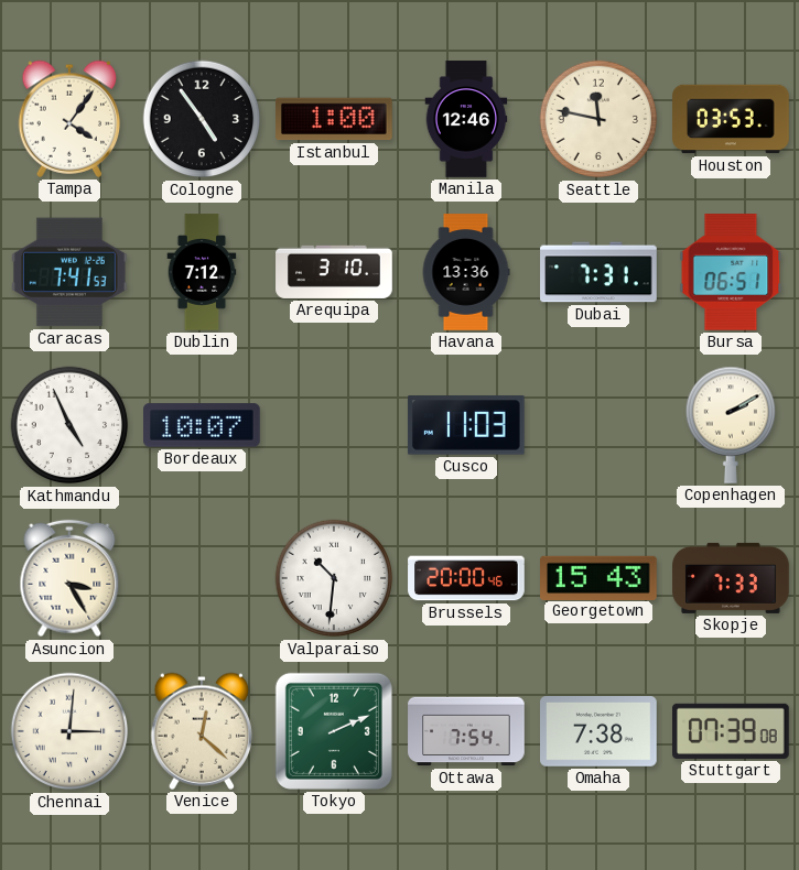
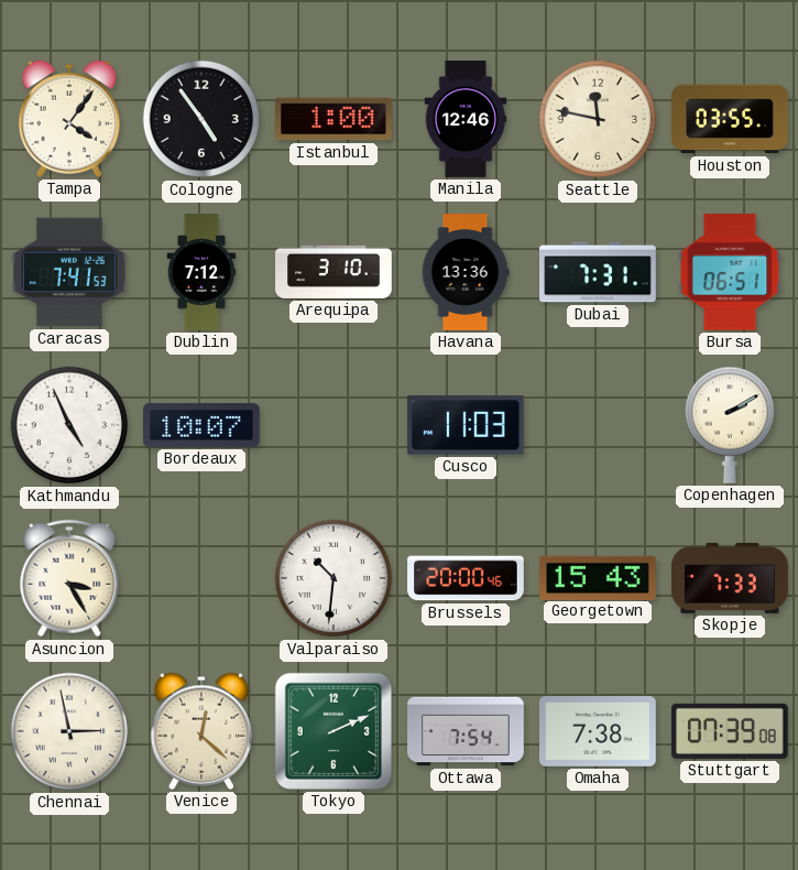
Houston: 03:53 -> 03:55
Chennai: 3:01 -> 2:58
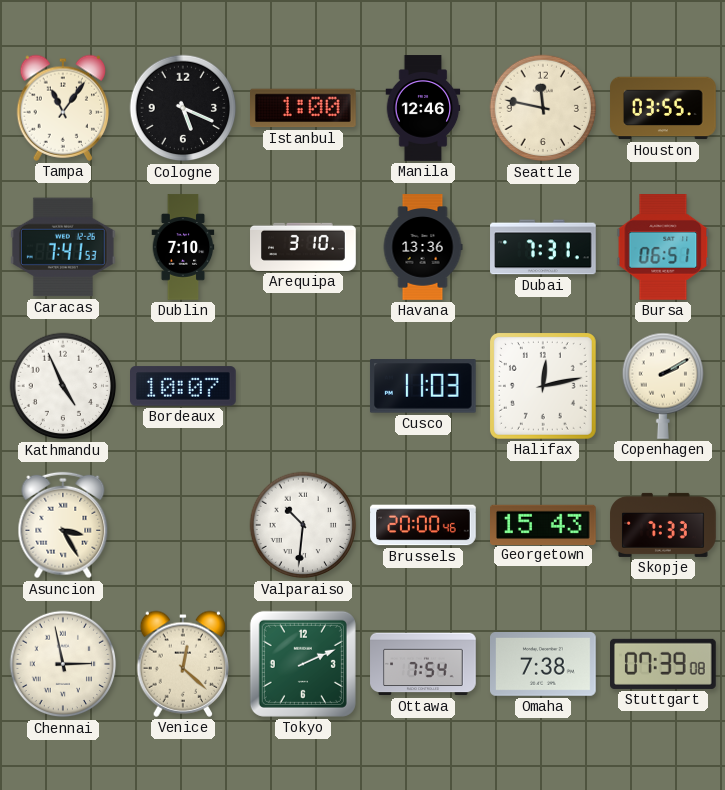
Tampa: 4:06 -> 11:06
Cologne: 4:54 -> 5:19
Dublin: 7:12 -> 7:10
Halifax: none -> 12:13
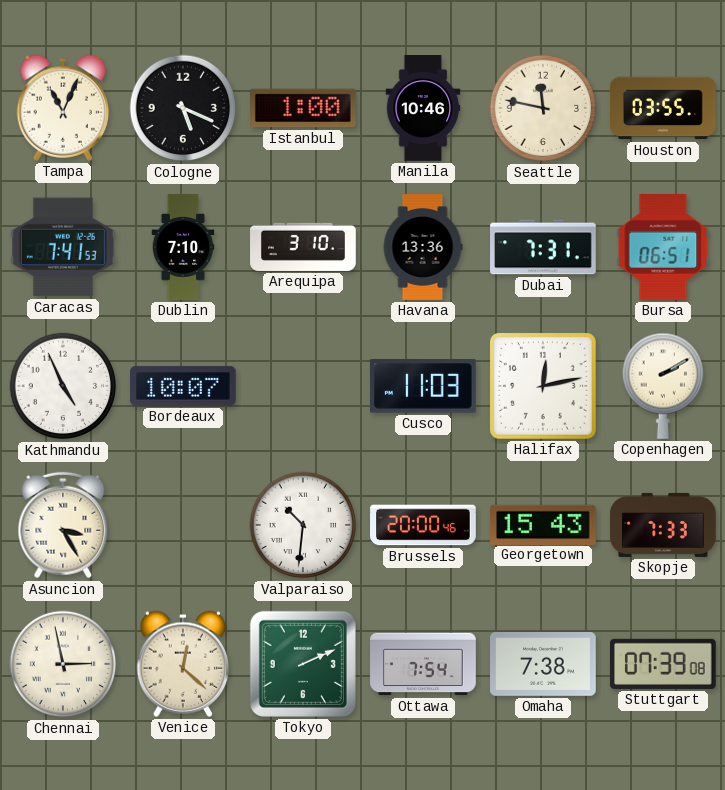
Tampa: 11:06 -> 11:04
Manila: 12:46 -> 10:46
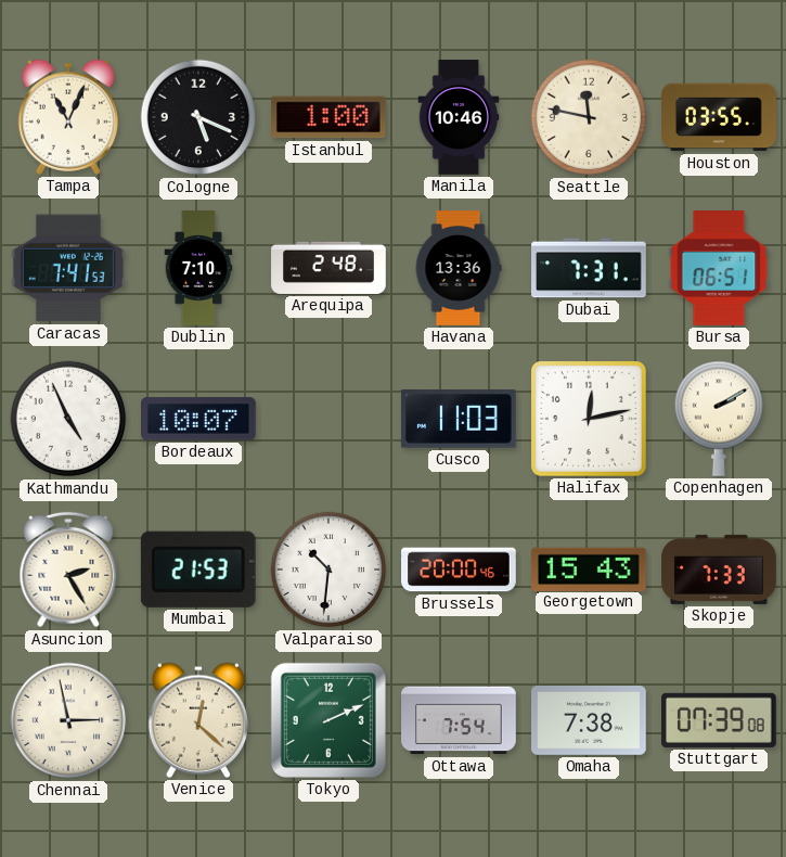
Arequipa: 3:10 -> 2:48
Asuncion: 3:25 -> 2:25
Mumbai: none -> 21:53
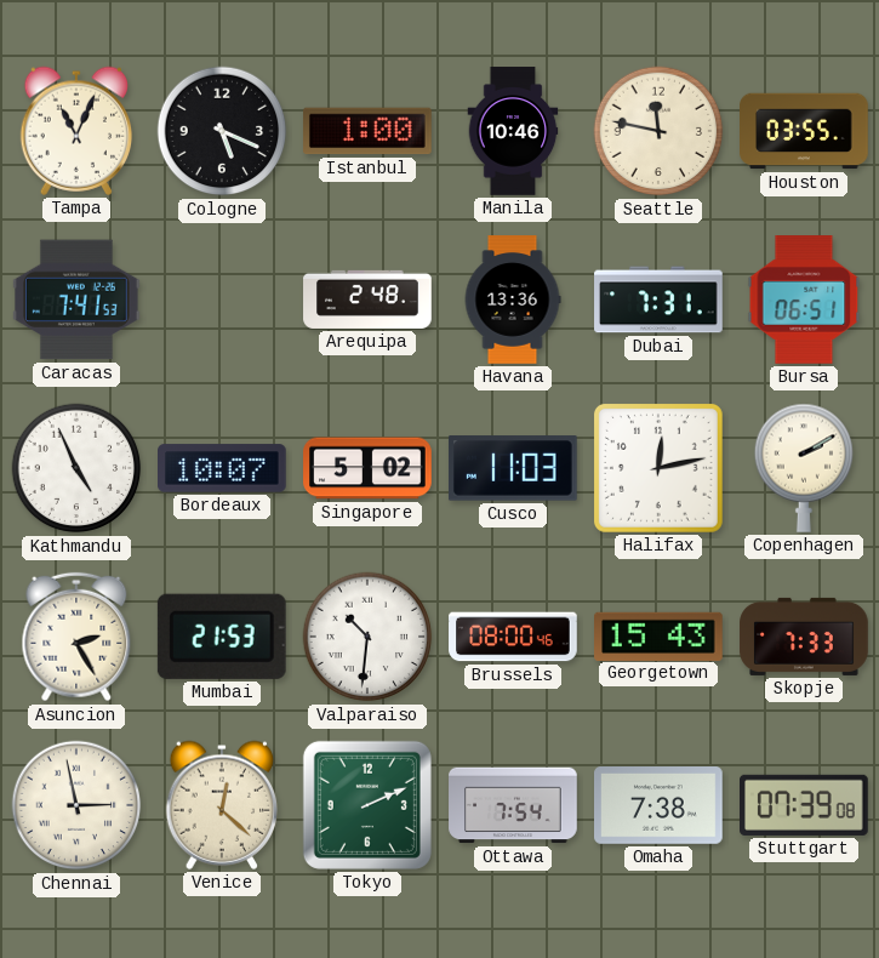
Dublin: 7:10 -> none
Singapore: none -> 5:02
Brussels: 20:00 -> 08:00
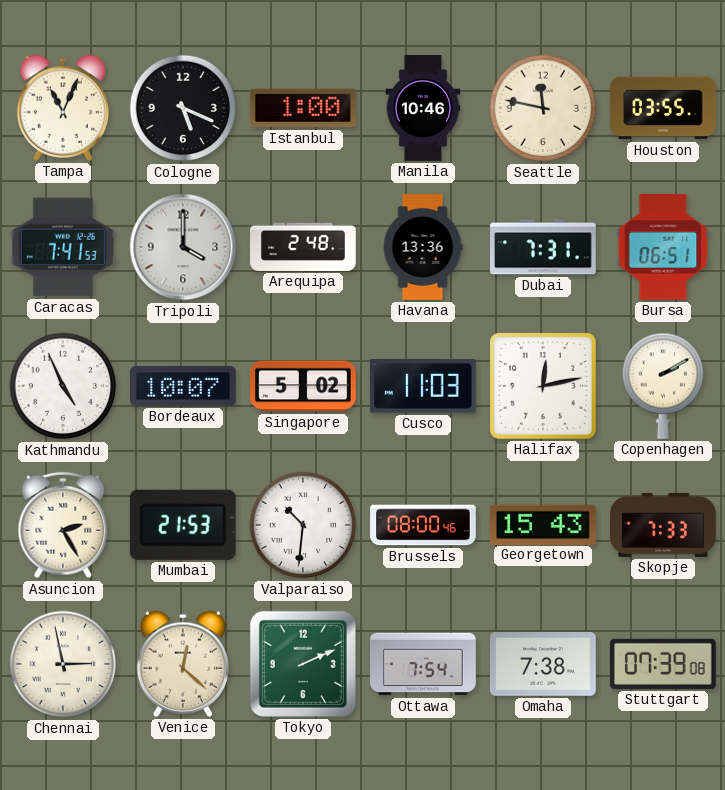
Tripoli: none -> 4:00
